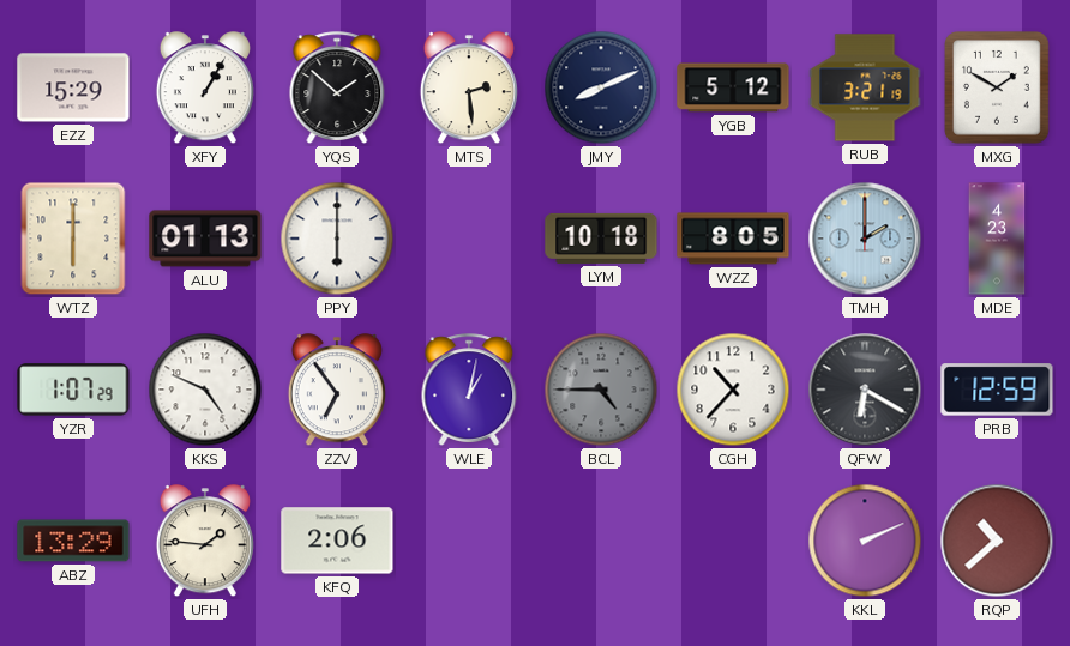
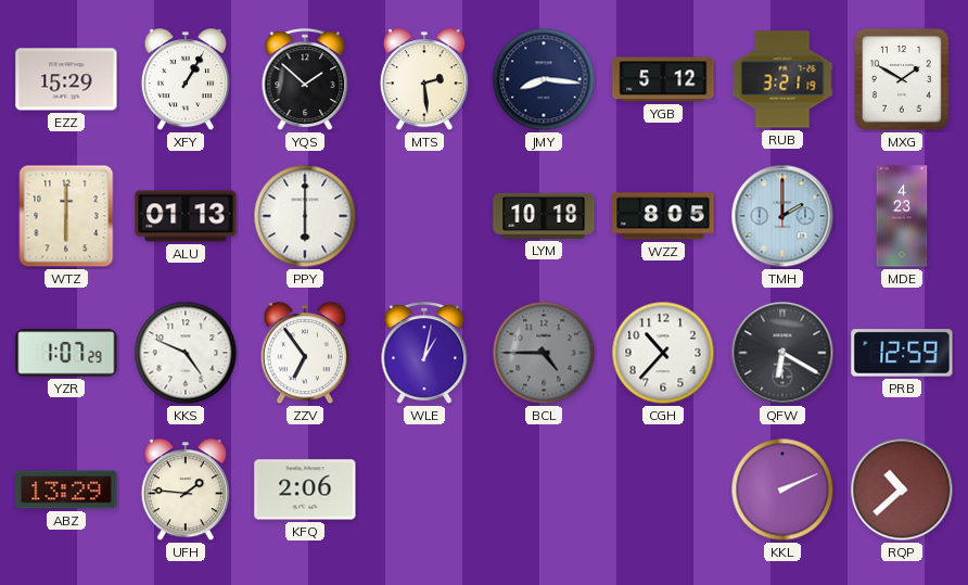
JMY: 8:11 -> 8:16
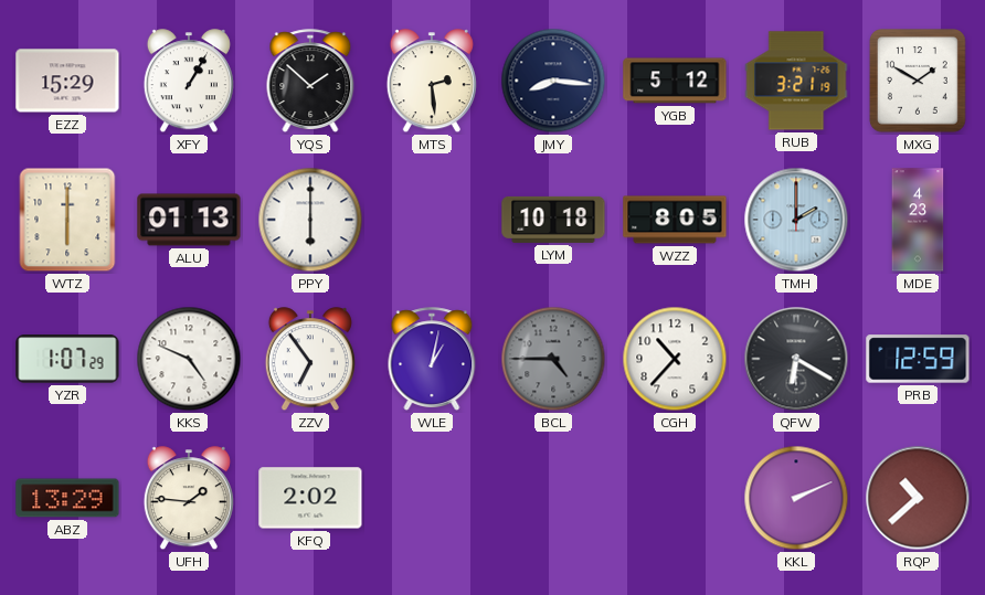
KFQ: 2:06 -> 2:02
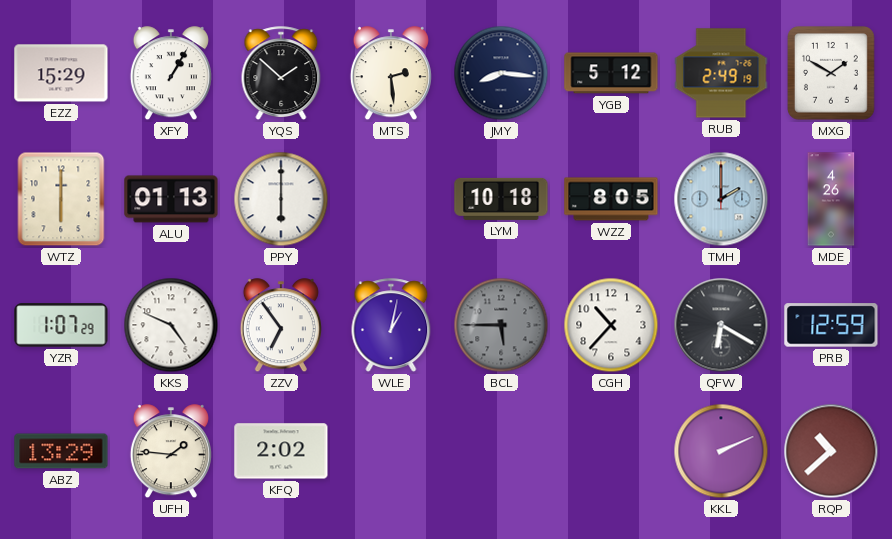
RUB: 3:21 -> 2:49
MDE: 4:23 -> 4:26
BCL: 4:45 -> 5:45
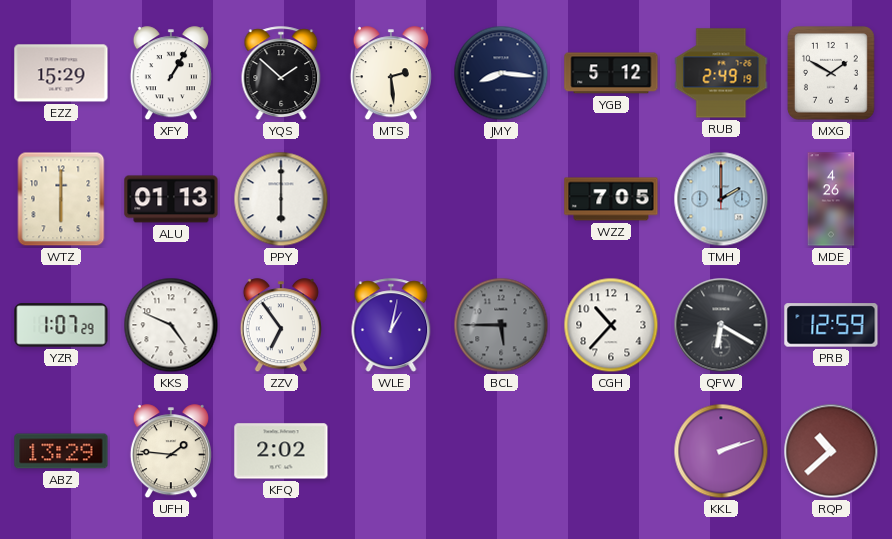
LYM: 10:18 -> none
WZZ: 8:05 -> 7:05
KKL: 2:11 -> 2:12
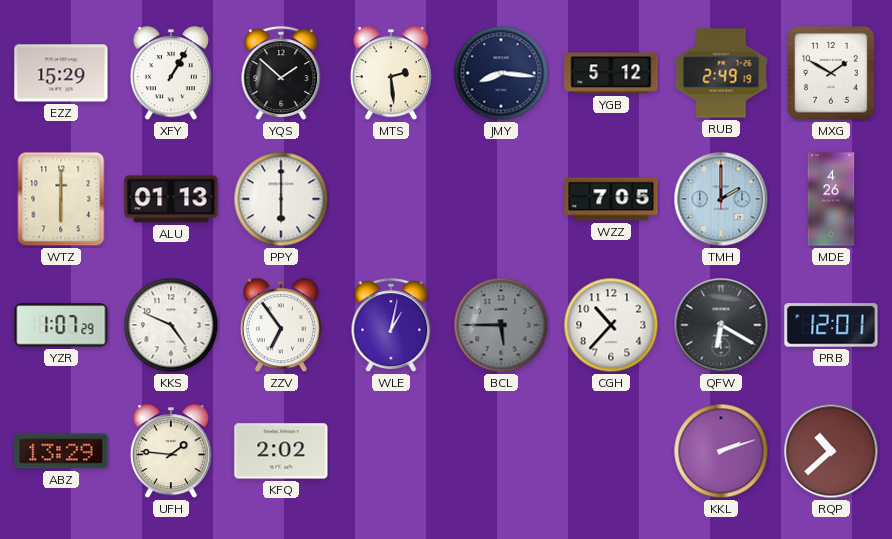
PRB: 12:59 -> 12:01
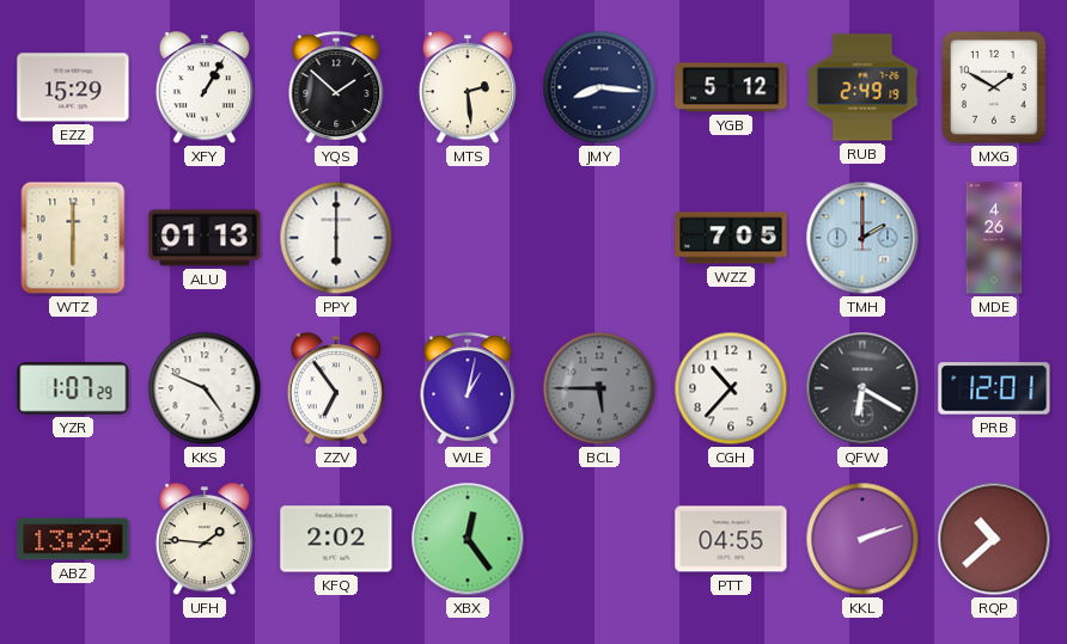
XBX: none -> 12:24
PTT: none -> 04:55
